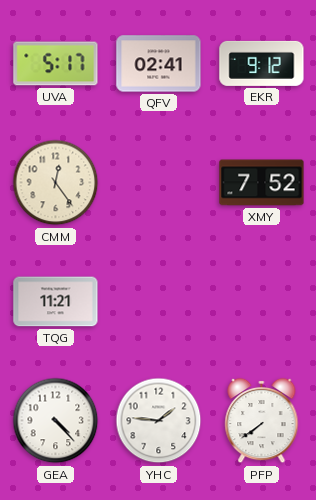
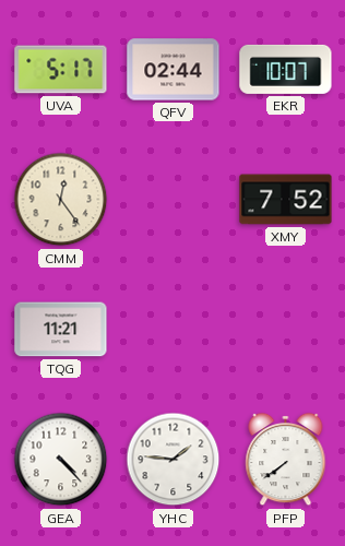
QFV: 02:41 -> 02:44
EKR: 9:12 -> 10:07
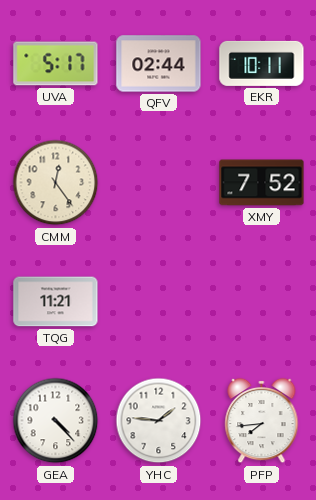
EKR: 10:07 -> 10:11
PFP: 7:39 -> 7:44
